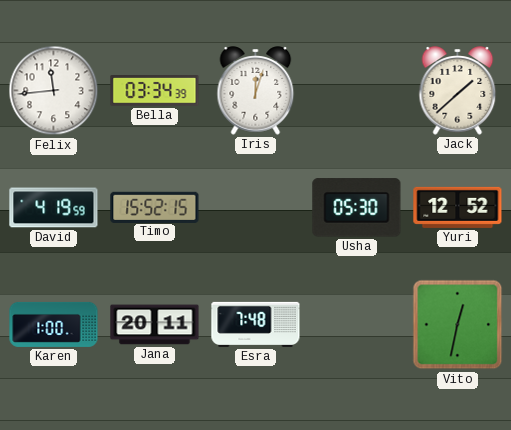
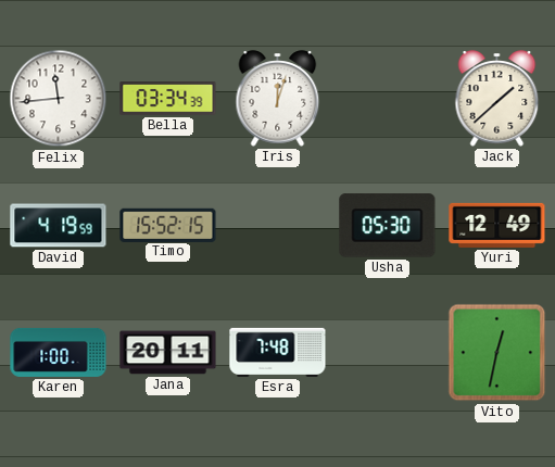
Yuri: 12:52 -> 12:49
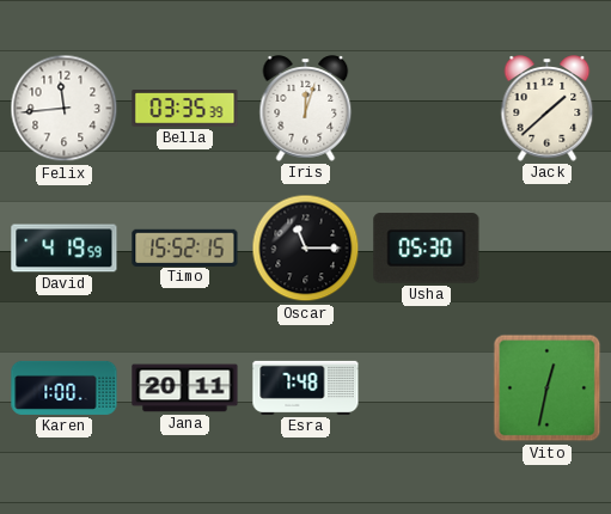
Bella: 03:34 -> 03:35
Oscar: none -> 11:15
Yuri: 12:49 -> none
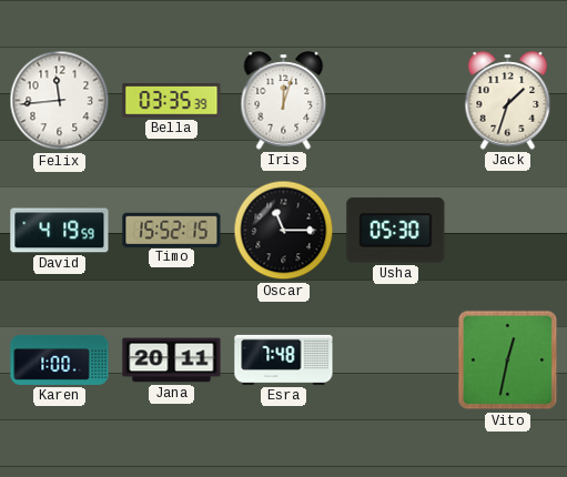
Jack: 1:38 -> 1:33
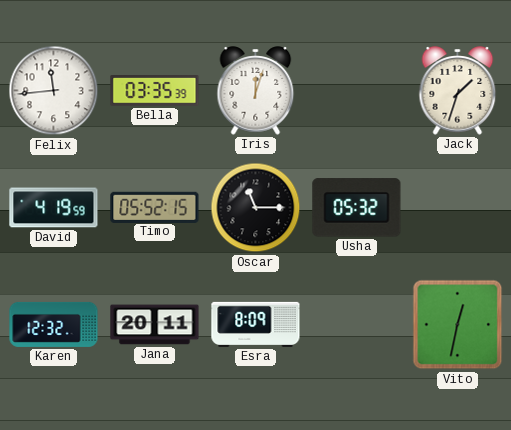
Timo: 15:52 -> 05:52
Usha: 05:30 -> 05:32
Karen: 1:00 -> 12:32
Esra: 7:48 -> 8:09
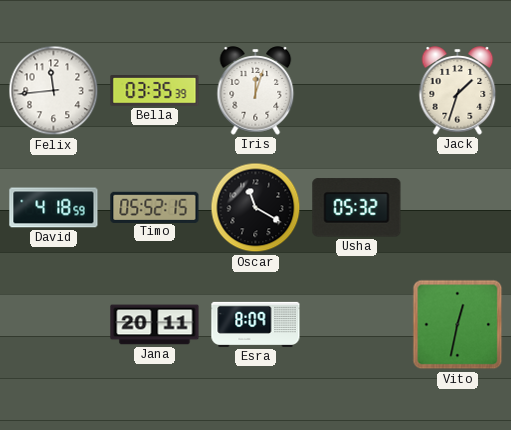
David: 4:19 -> 4:18
Oscar: 11:15 -> 11:20
Karen: 12:32 -> none
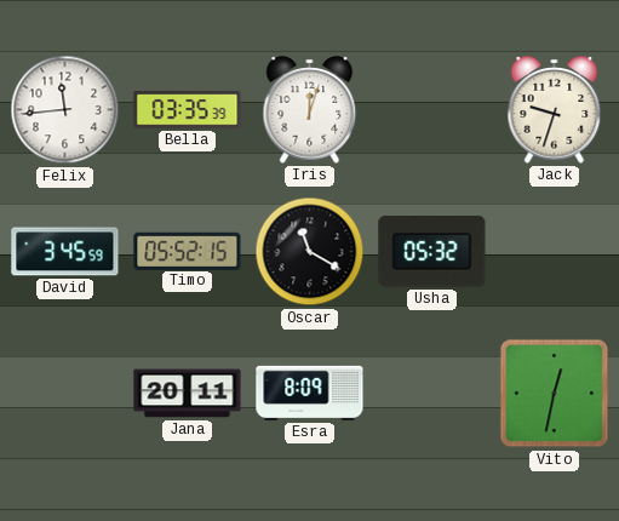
Jack: 1:33 -> 9:33
David: 4:18 -> 3:45
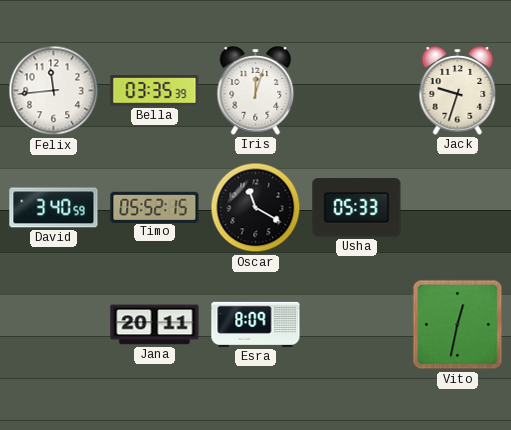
David: 3:45 -> 3:40
Usha: 05:32 -> 05:33
